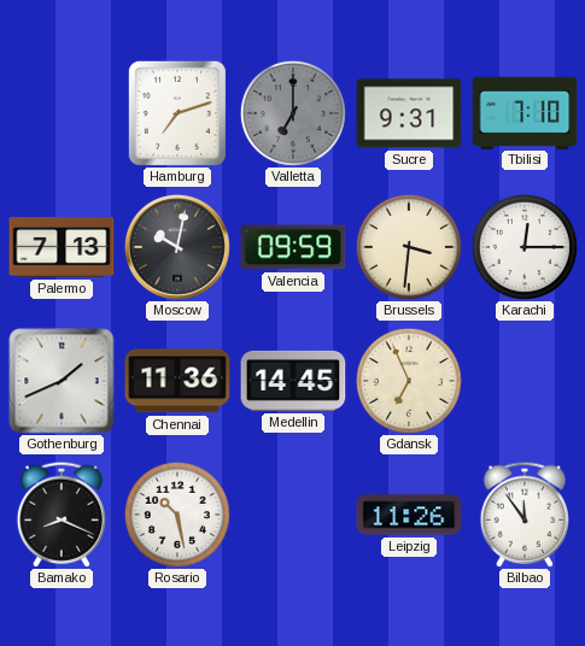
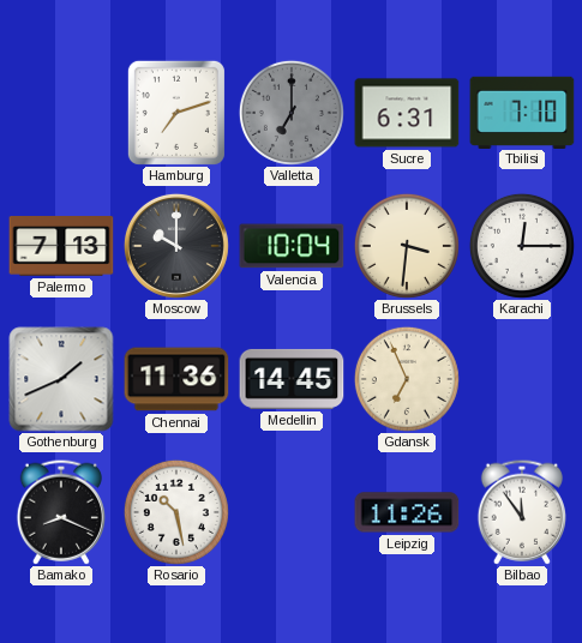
Sucre: 9:31 -> 6:31
Moscow: 10:02 -> 10:00
Valencia: 09:59 -> 10:04
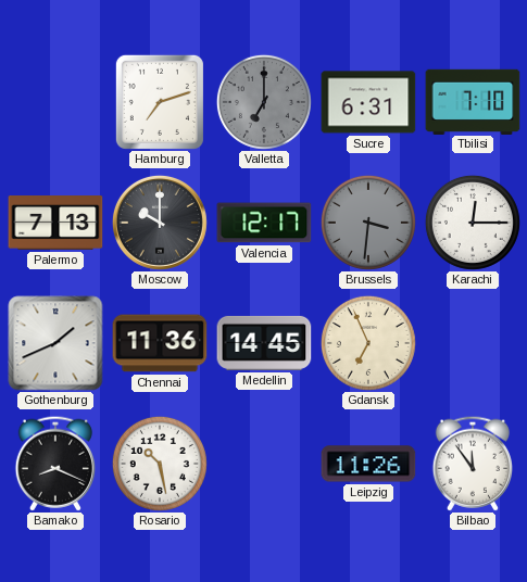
Valencia: 10:04 -> 12:17
Brussels dial: cream -> grey
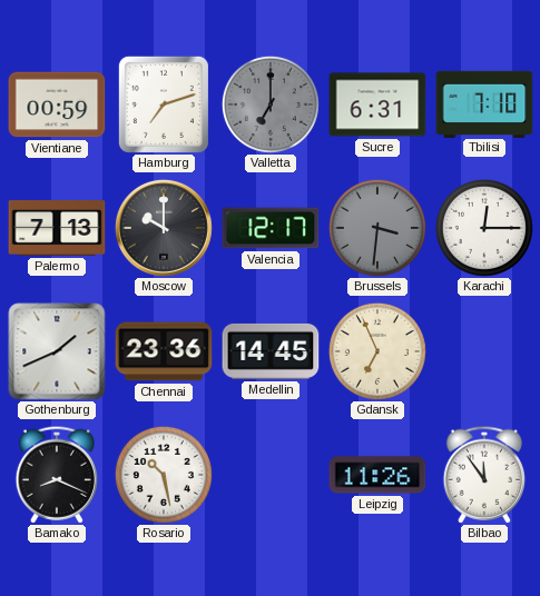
Vientiane: none -> 00:59
Chennai: 11:36 -> 23:36
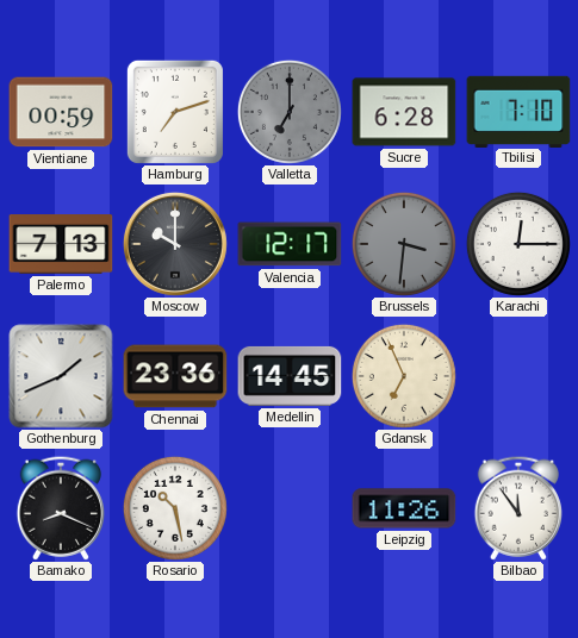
Sucre: 6:31 -> 6:28
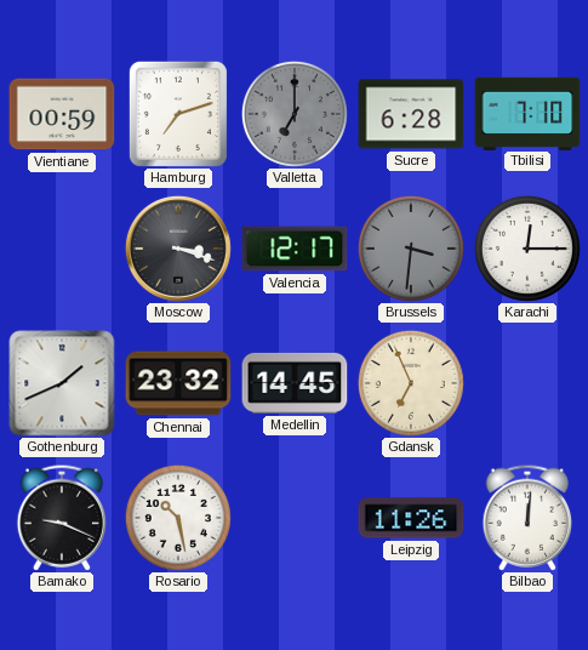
Palermo: 7:13 -> none
Moscow: 10:00 -> 3:18
Chennai: 23:36 -> 23:32
Bamako: 8:19 -> 9:19
Bilbao: 11:54 -> 12:01
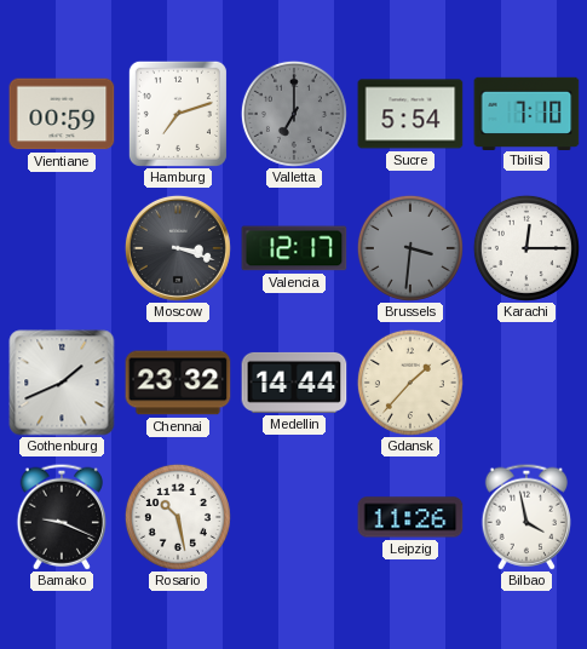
Sucre: 6:28 -> 5:54
Medellin: 14:45 -> 14:44
Gdansk: 6:56 -> 1:37
Bilbao: 12:01 -> 3:58
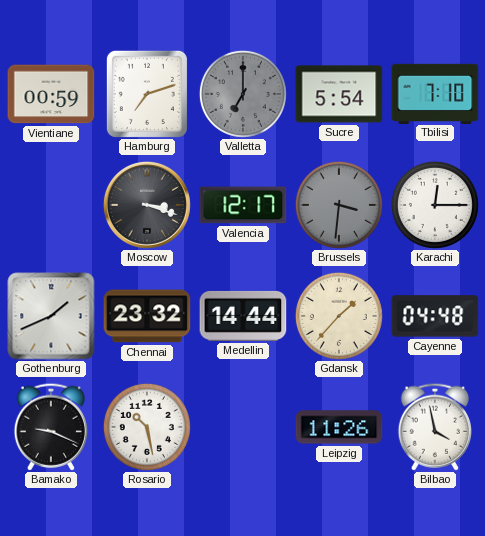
Cayenne: none -> 04:48
